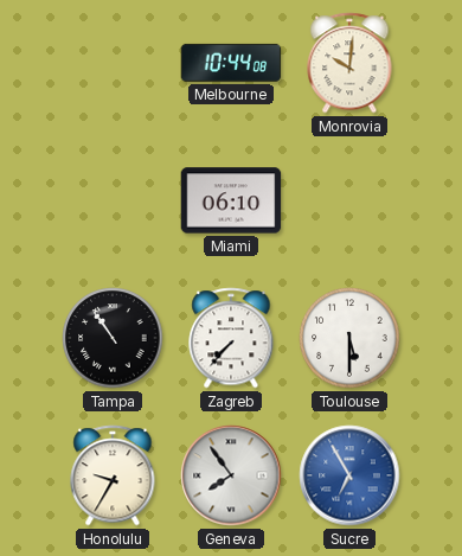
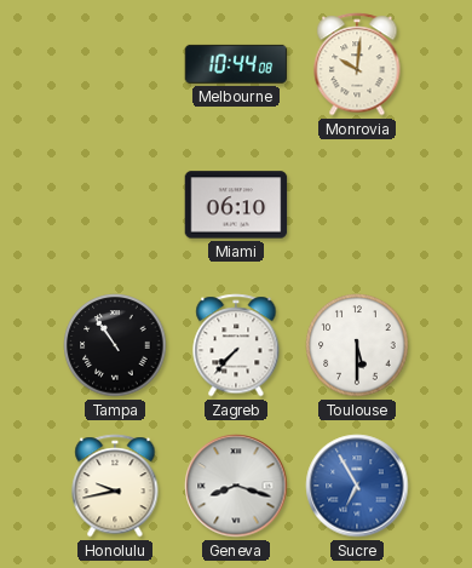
Honolulu: 9:35 -> 9:43
Geneva: 7:54 -> 8:18
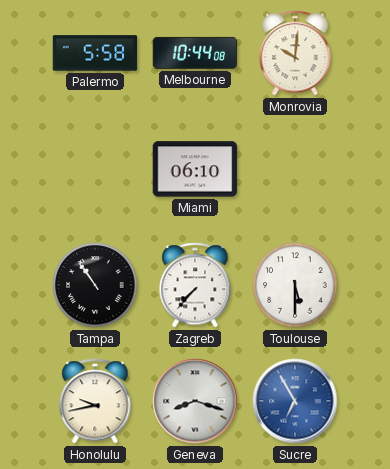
Palermo: none -> 5:58
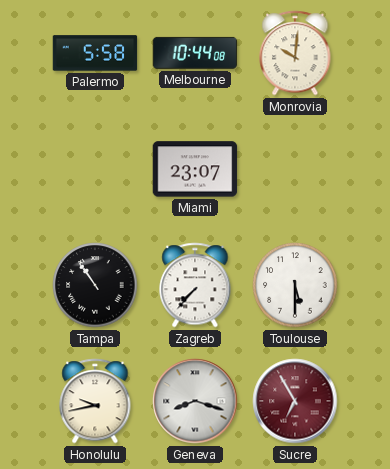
Miami: 06:10 -> 23:07
Sucre dial: blue -> burgundy
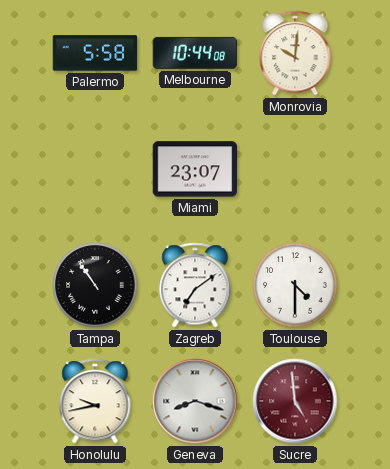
Zagreb: 7:37 -> 7:09
Toulouse: 5:30 -> 4:30
Sucre: 6:55 -> 4:59
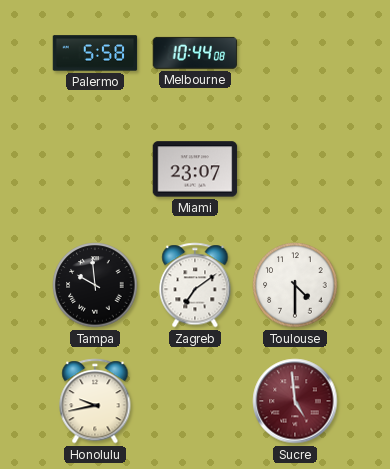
Monrovia: 10:01 -> none
Tampa: 10:54 -> 9:59
Geneva: 8:18 -> none
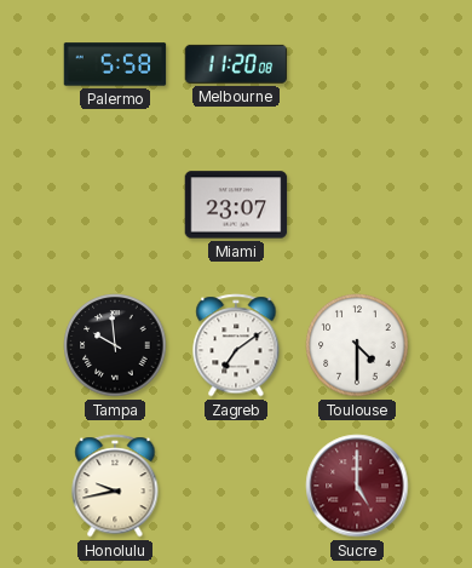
Melbourne: 10:44 -> 11:20
Sucre: 4:59 -> 5:00
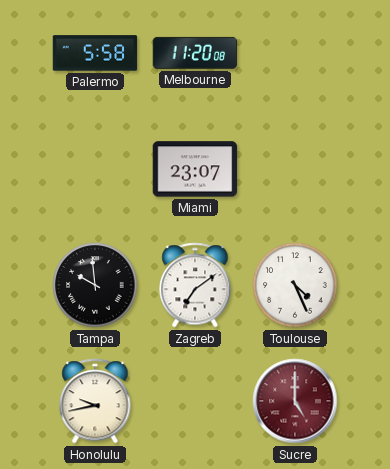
Toulouse: 4:30 -> 4:26
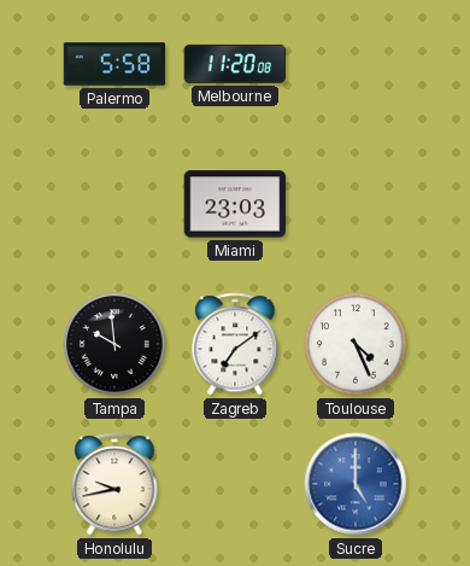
Miami: 23:07 -> 23:03
Sucre dial: burgundy -> blue
